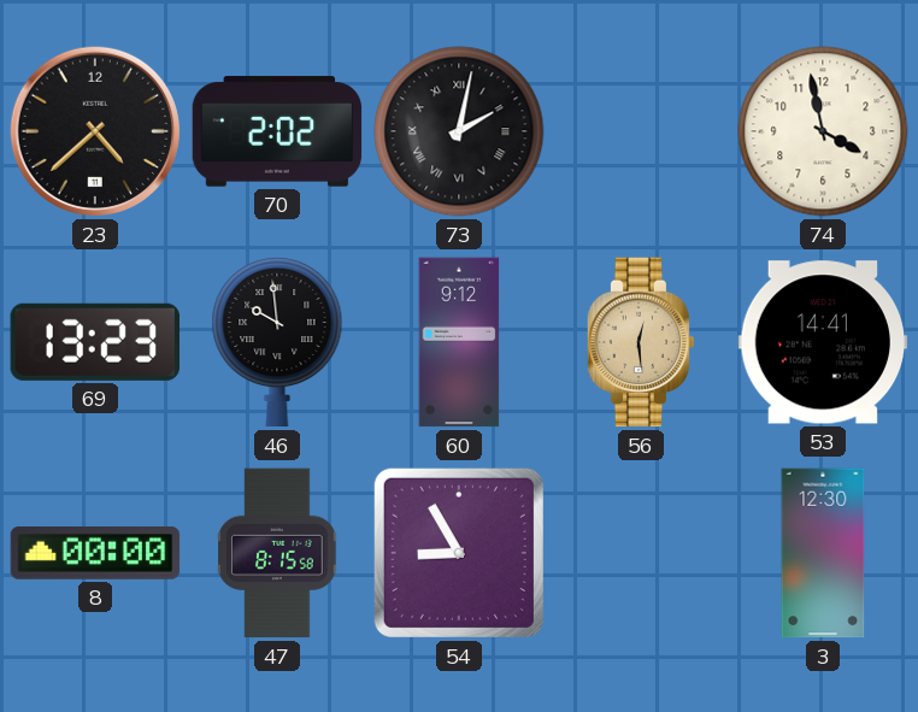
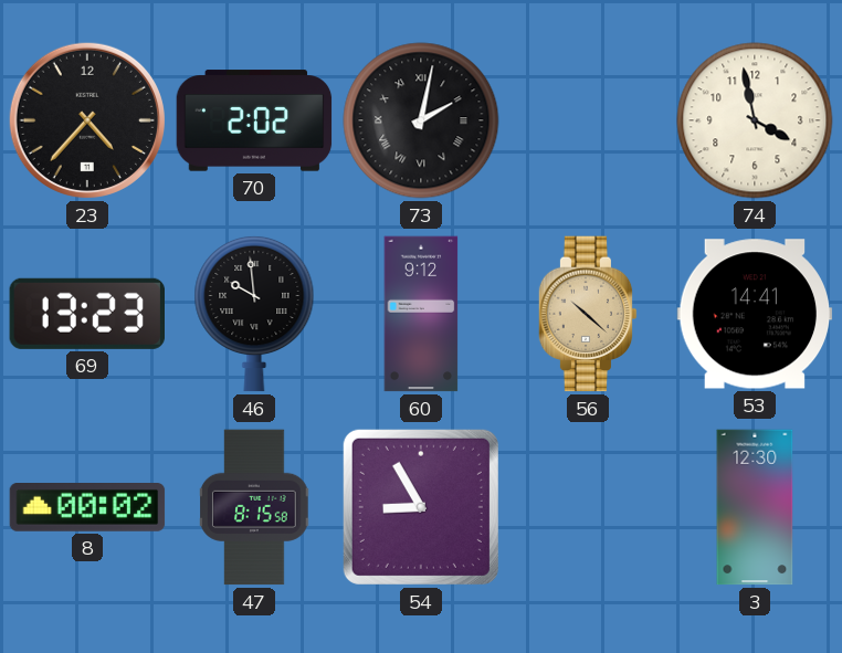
23: 4:38 -> 4:37
56: 12:29 -> 10:22
8: 00:00 -> 00:02
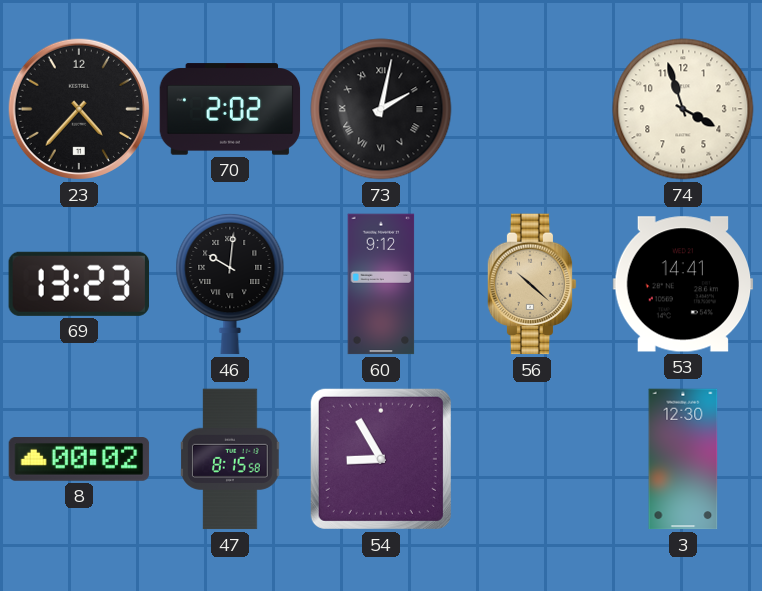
74: 3:58 -> 3:57
46: 9:59 -> 10:01
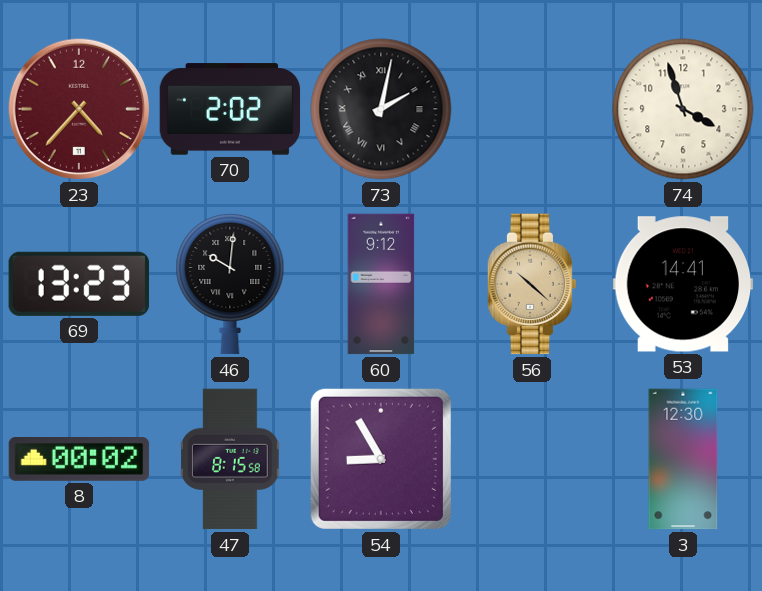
23 dial: black -> burgundy
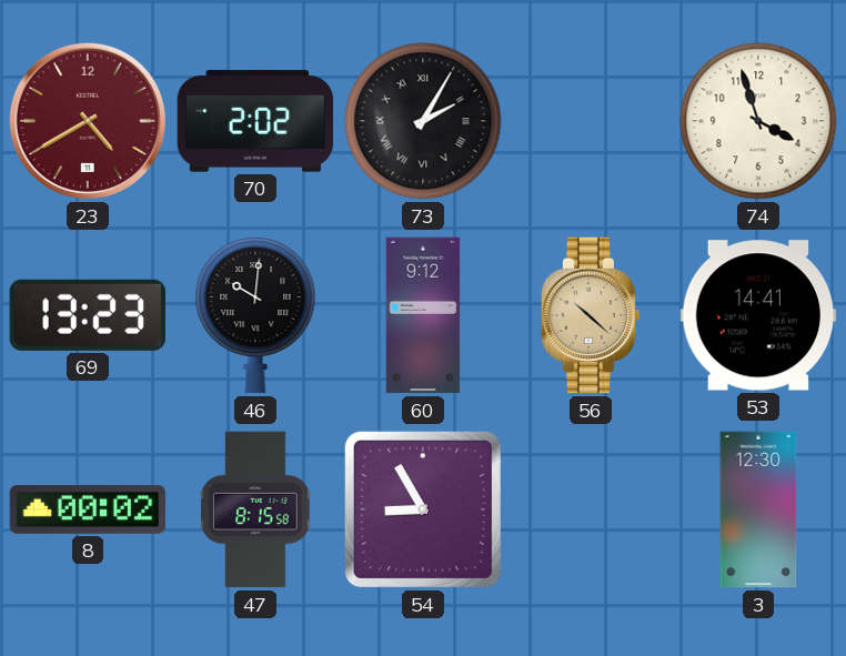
23: 4:37 -> 4:40
73: 2:02 -> 2:05
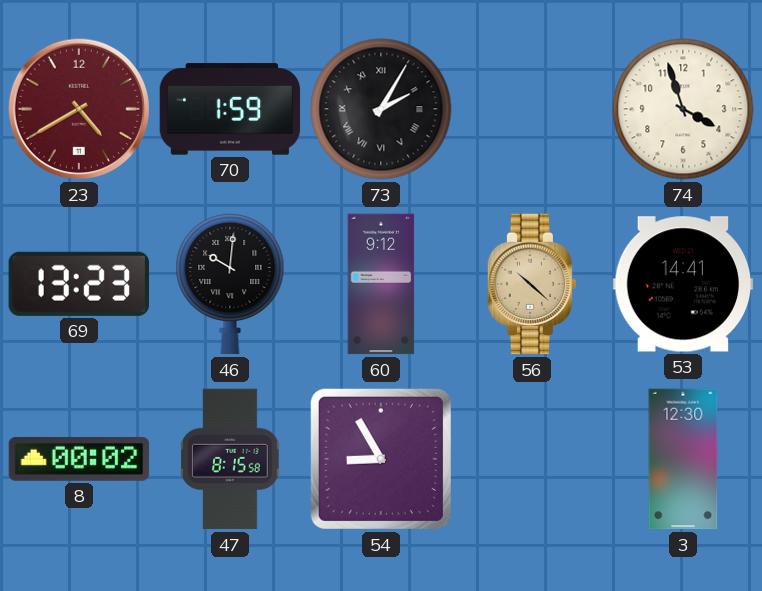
70: 2:02 -> 1:59
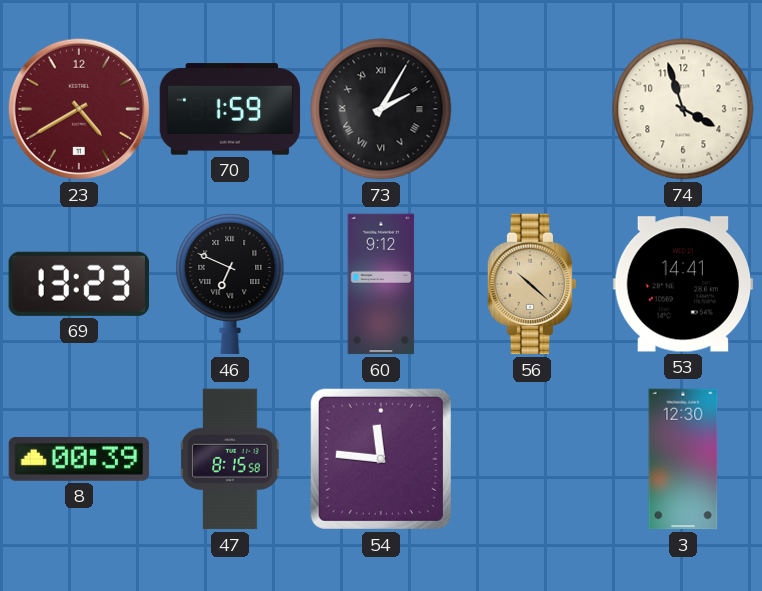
46: 10:01 -> 6:49
8: 00:02 -> 00:39
54: 8:55 -> 11:46
